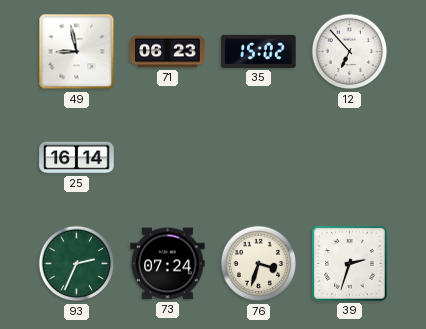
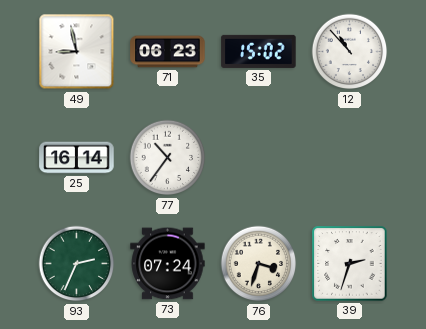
12: 6:53 -> 10:53
77: none -> 10:36
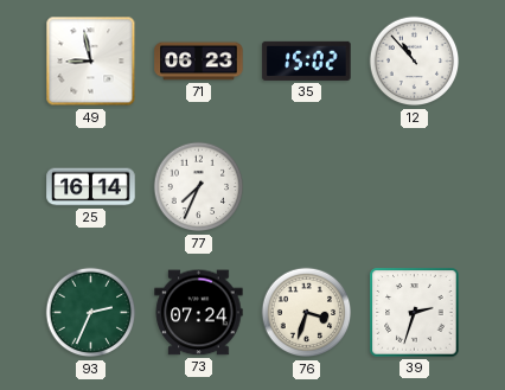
77: 10:36 -> 7:34
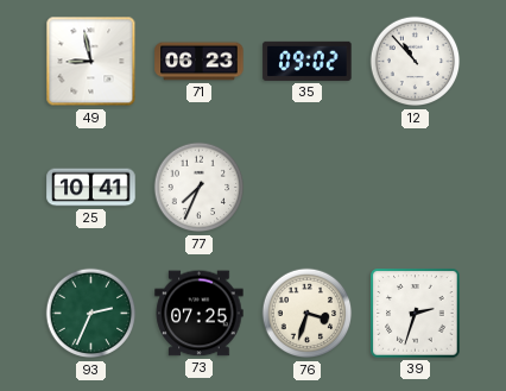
35: 15:02 -> 09:02
25: 16:14 -> 10:41
73: 07:24 -> 07:25
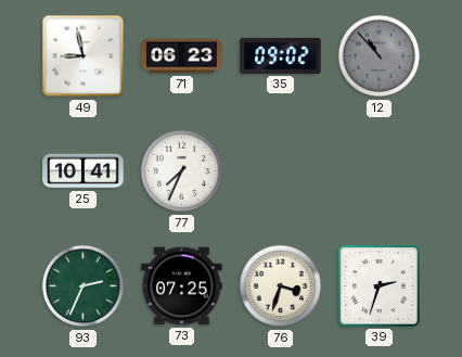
12 dial: white -> grey
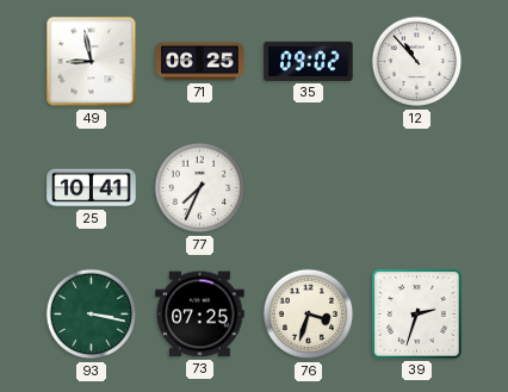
71: 06:23 -> 06:25
12 dial: grey -> white
93: 2:34 -> 3:17
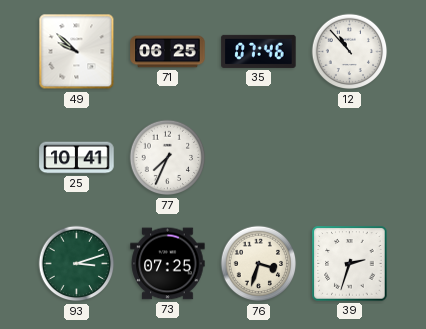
49: 8:58 -> 9:52
35: 09:02 -> 07:46
93: 3:17 -> 3:12
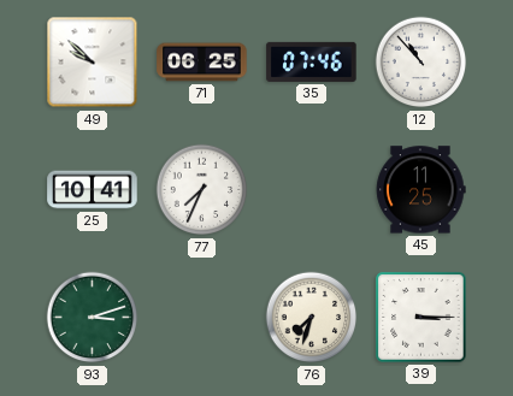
45: none -> 11:25
73: 07:25 -> none
76: 3:33 -> 7:33
39: 2:33 -> 3:15
